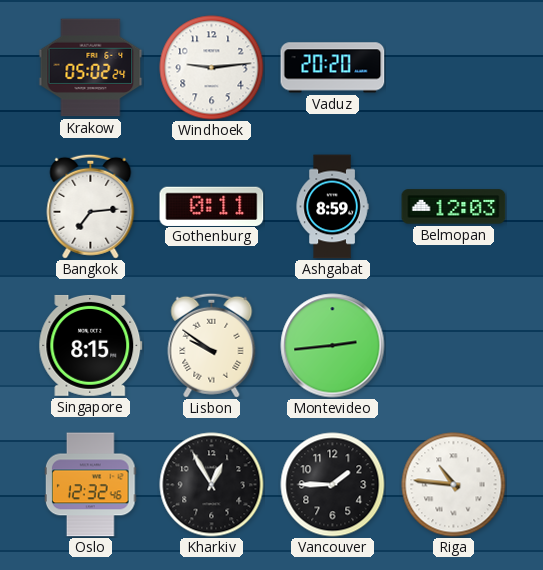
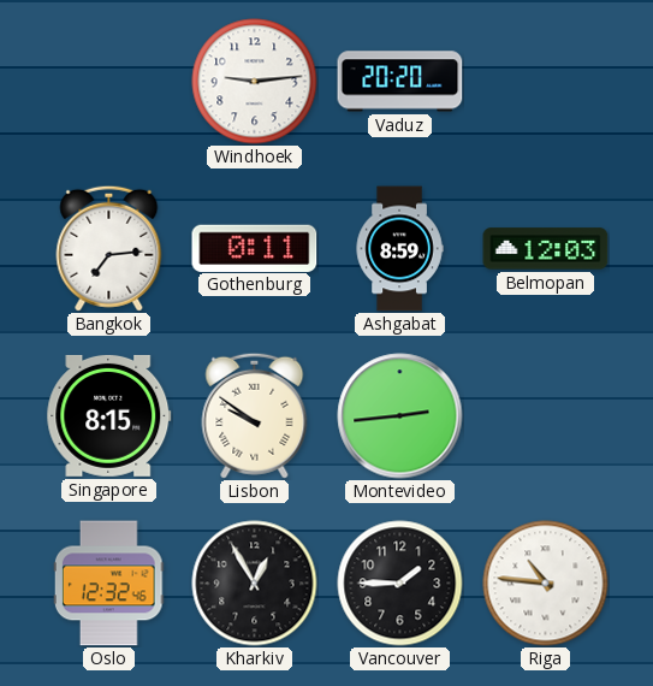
Krakow: 05:02 -> none
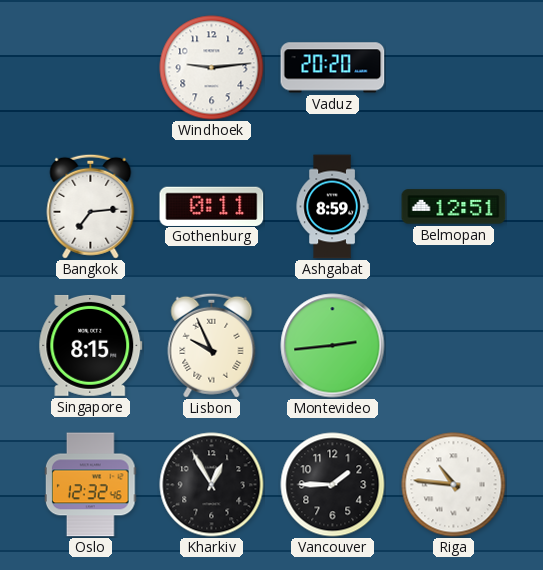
Belmopan: 12:03 -> 12:51
Lisbon: 9:51 -> 9:56
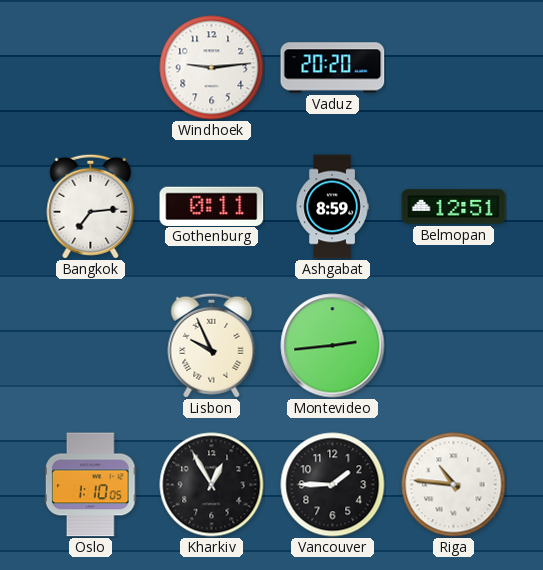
Singapore: 8:15 -> none
Oslo: 12:32 -> 1:10
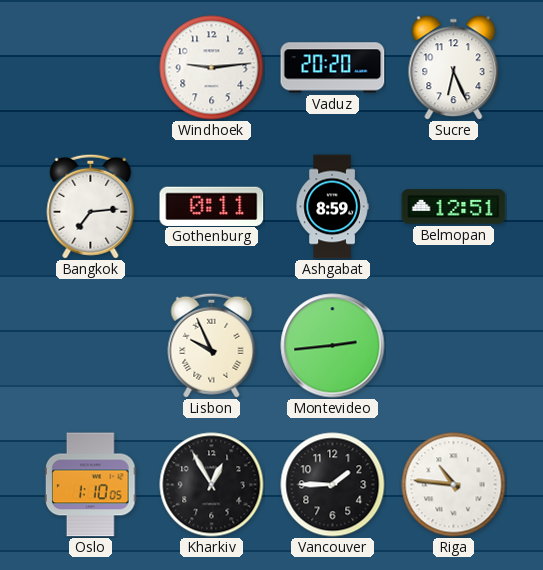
Sucre: none -> 6:26
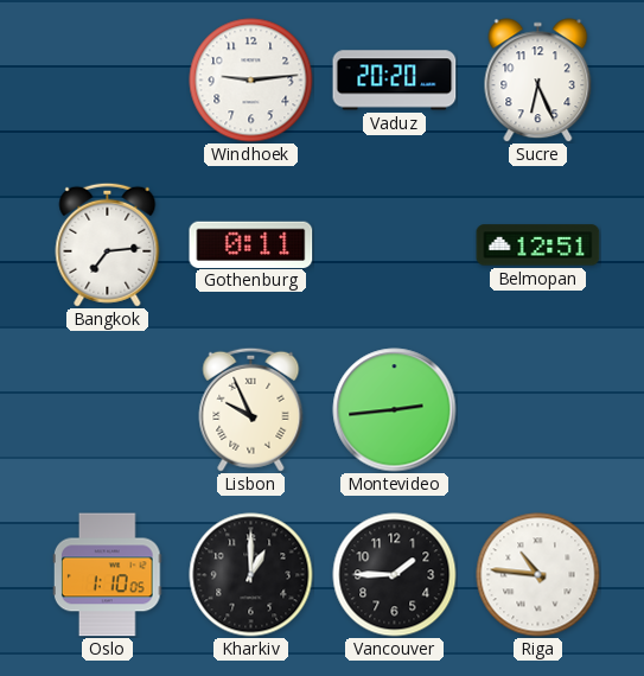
Ashgabat: 8:59 -> none
Kharkiv: 12:55 -> 1:00
